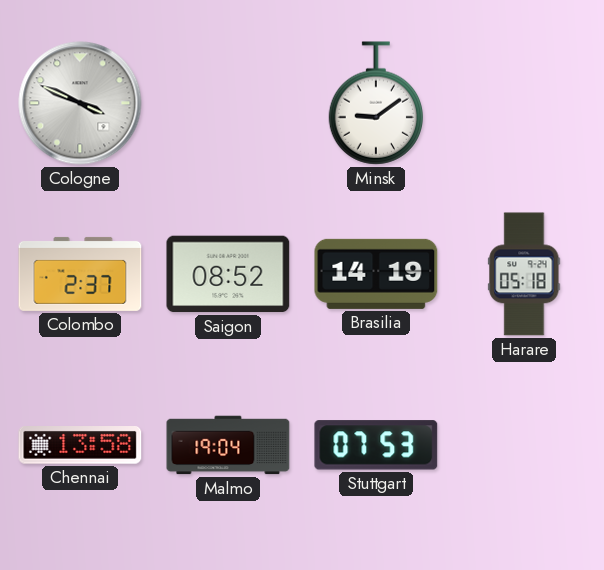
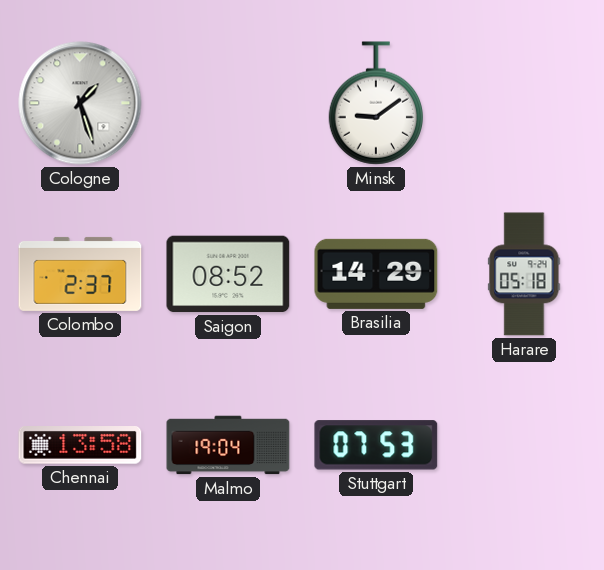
Cologne: 3:49 -> 1:27
Brasilia: 14:19 -> 14:29
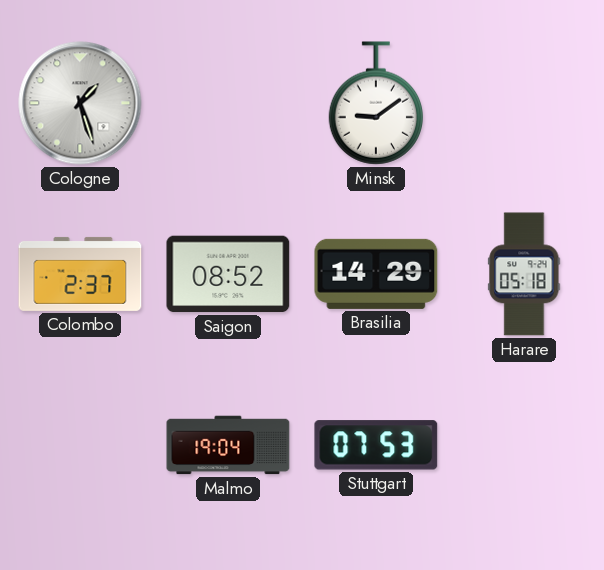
Chennai: 13:58 -> none
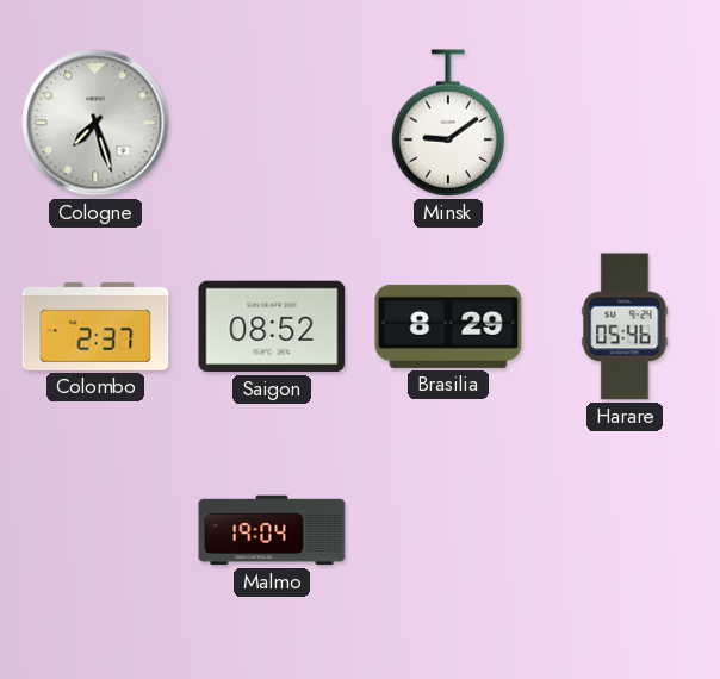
Cologne: 1:27 -> 7:27
Brasilia: 14:29 -> 8:29
Harare: 05:18 -> 05:46
Stuttgart: 07:53 -> none
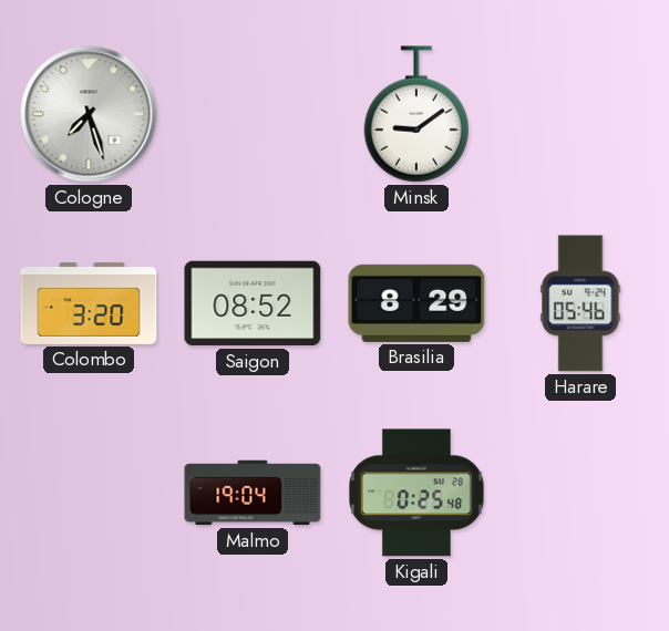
Colombo: 2:37 -> 3:20
Kigali: none -> 0:25
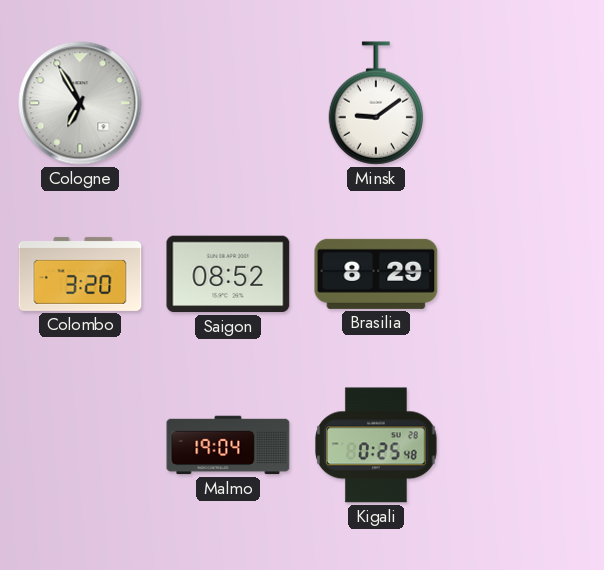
Cologne: 7:27 -> 6:55
Harare: 05:46 -> none
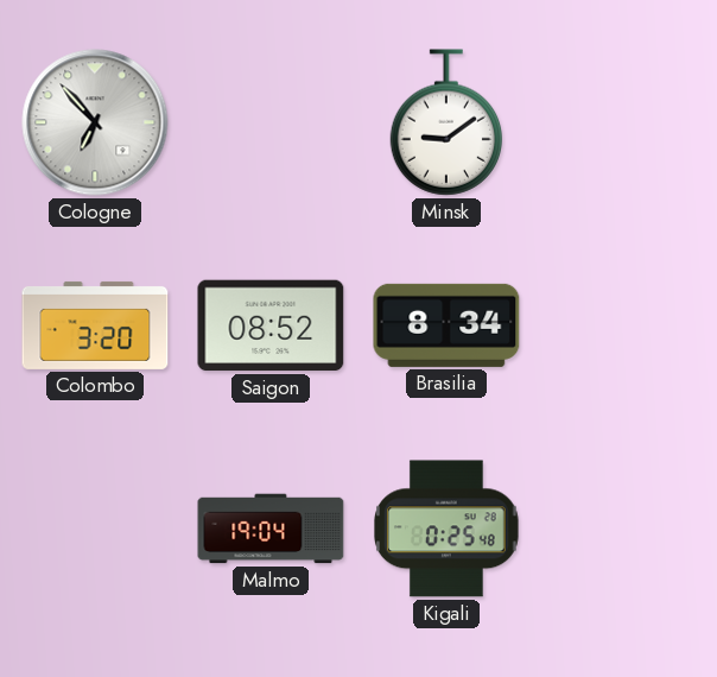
Cologne: 6:55 -> 6:53
Brasilia: 8:29 -> 8:34
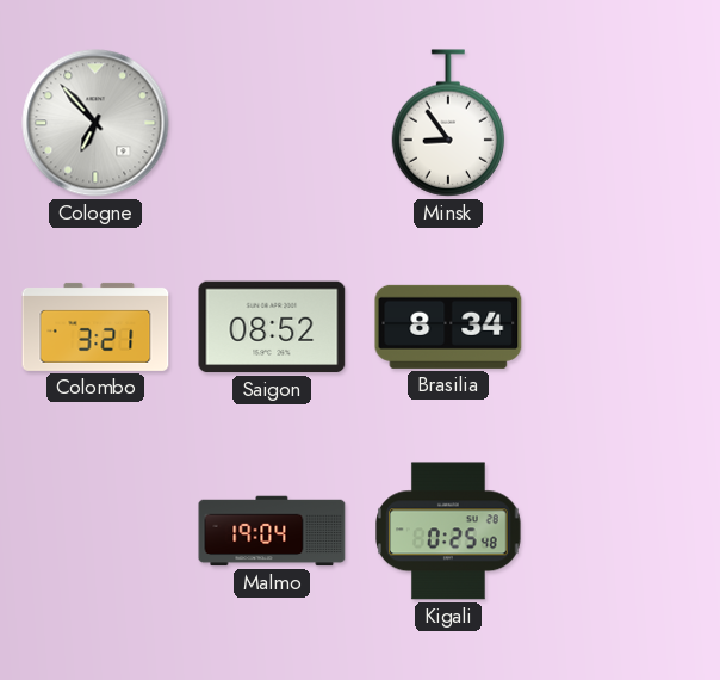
Minsk: 9:09 -> 8:54
Colombo: 3:20 -> 3:21
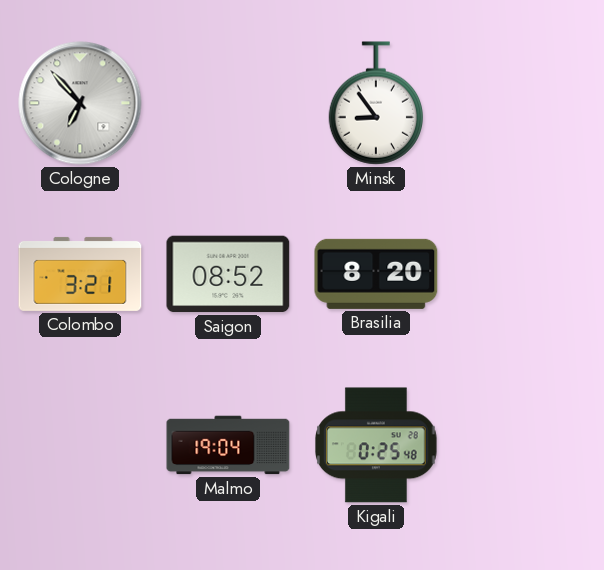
Brasilia: 8:34 -> 8:20
